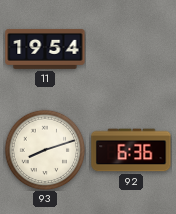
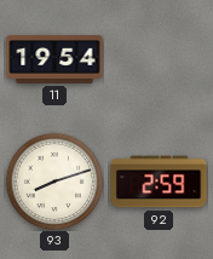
92: 6:36 -> 2:59
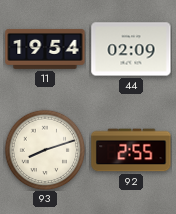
44: none -> 02:09
92: 2:59 -> 2:55
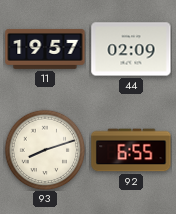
11: 19:54 -> 19:57
92: 2:55 -> 6:55
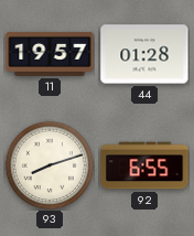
44: 02:09 -> 01:28
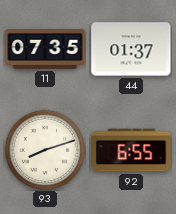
11: 19:57 -> 07:35
44: 01:28 -> 01:37
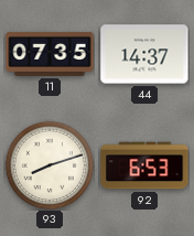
44: 01:37 -> 14:37
92: 6:55 -> 6:53
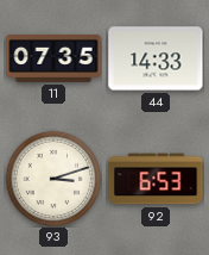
44: 14:37 -> 14:33
93: 8:12 -> 3:12
